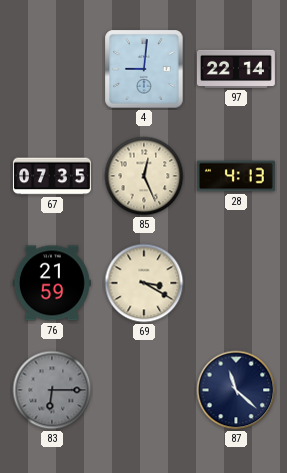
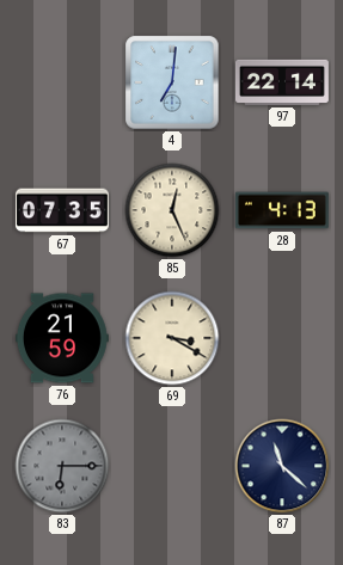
4: 9:01 -> 7:01
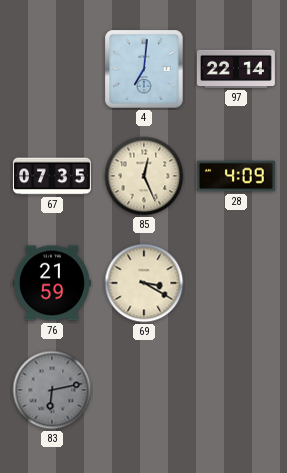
28: 4:13 -> 4:09
83: 6:15 -> 6:13
87: 11:22 -> none
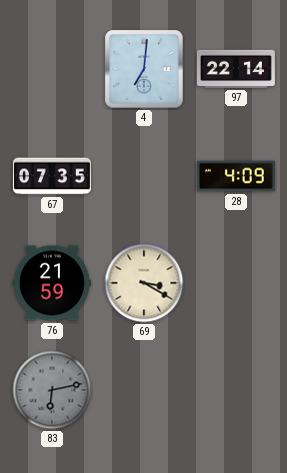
85: 12:26 -> none
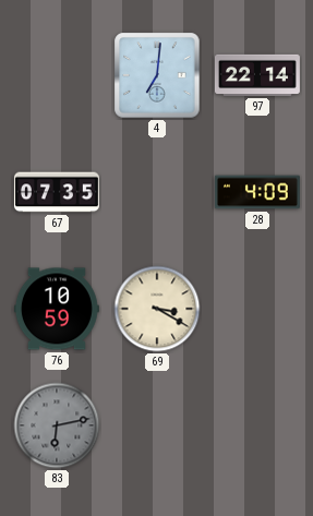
76: 21:59 -> 10:59
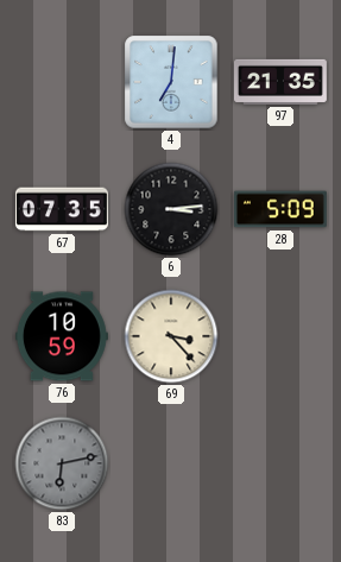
97: 22:14 -> 21:35
6: none -> 3:14
28: 4:09 -> 5:09
69: 3:20 -> 3:23
